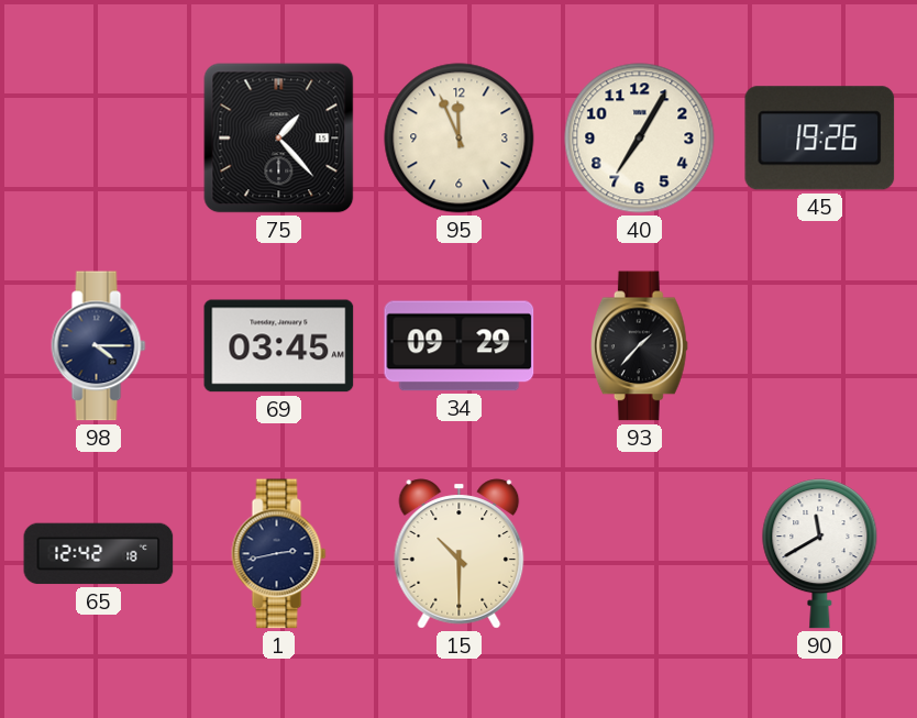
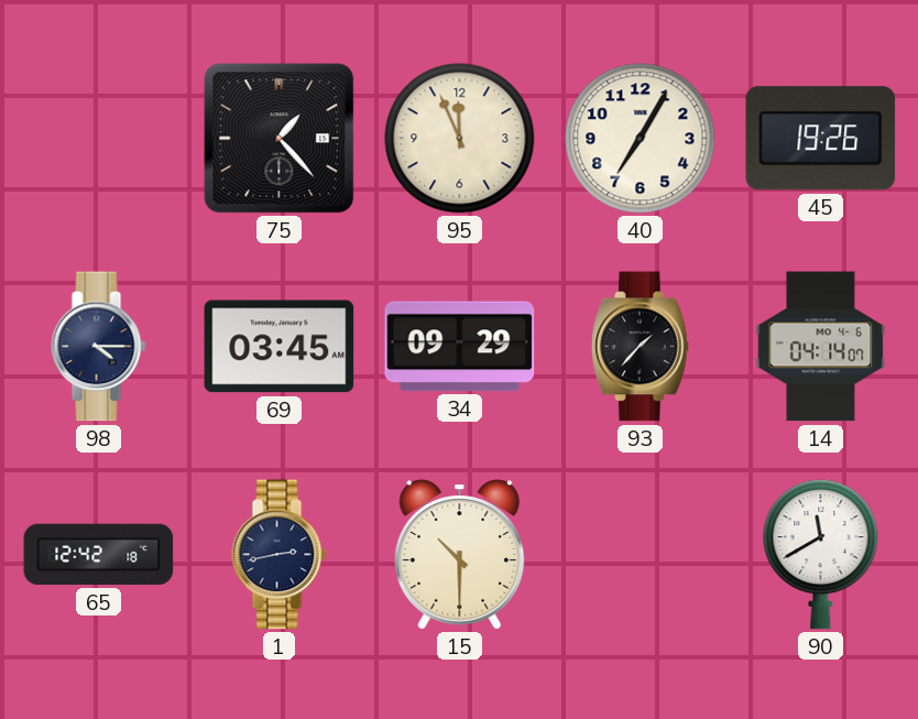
14: none -> 04:14
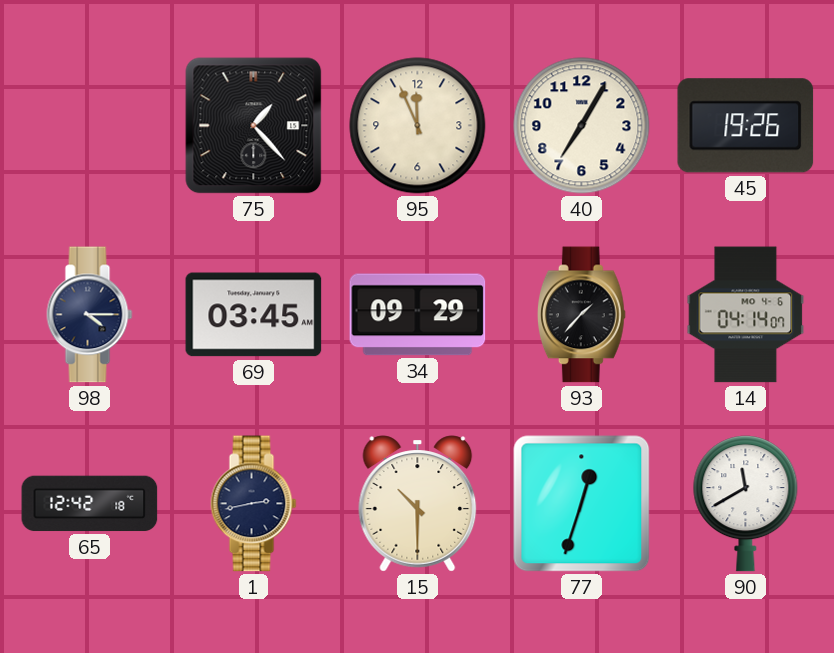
77: none -> 12:33
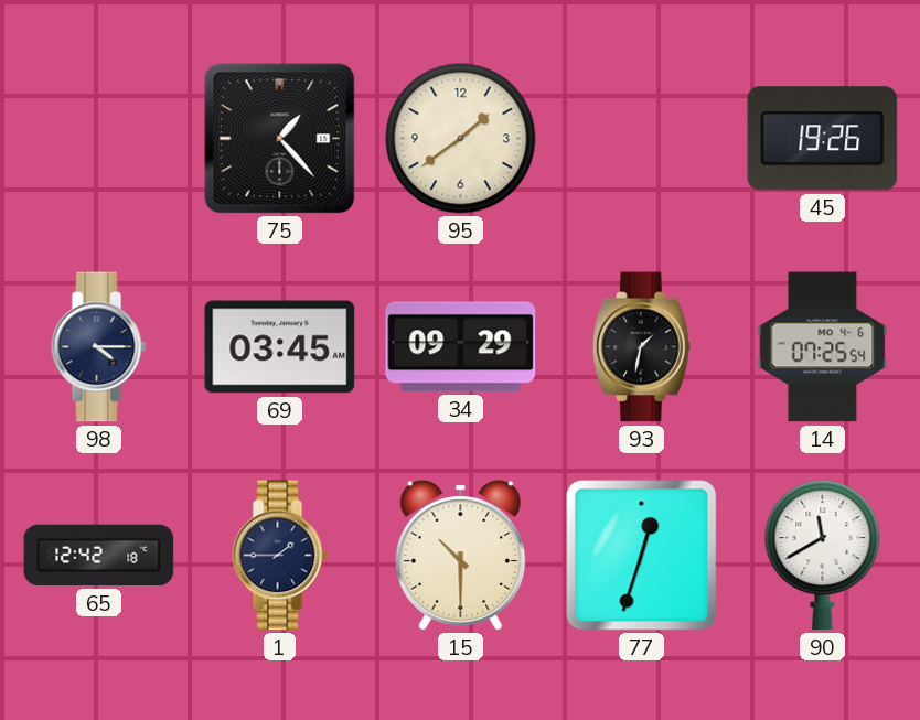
95: 11:56 -> 1:39
40: 7:05 -> none
93: 1:37 -> 1:32
14: 04:14 -> 07:25
1: 2:43 -> 1:45
